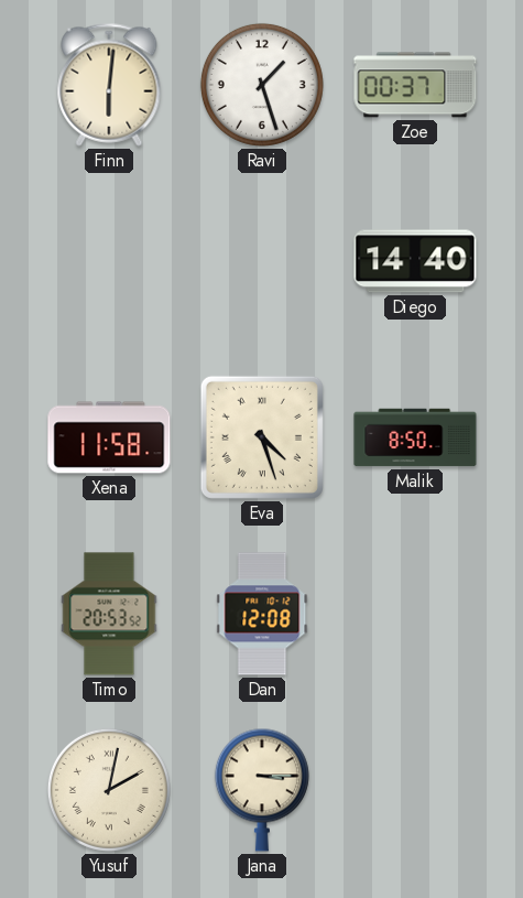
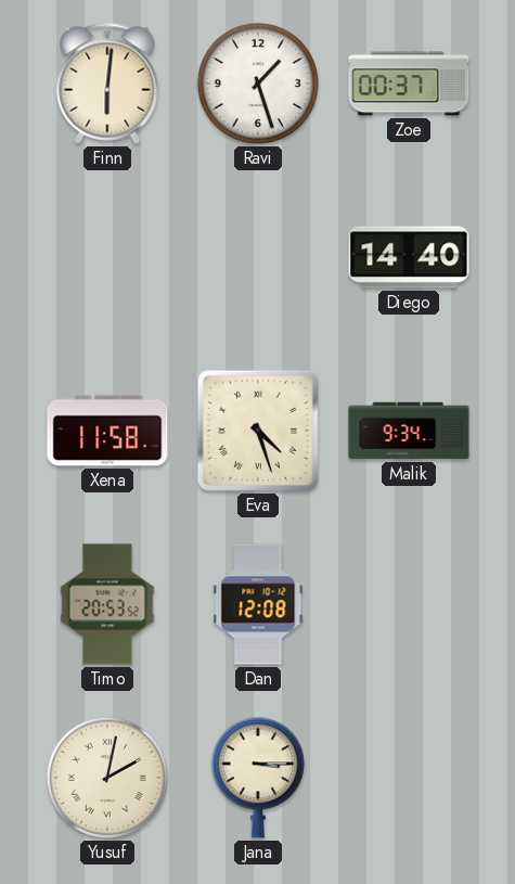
Malik: 8:50 -> 9:34
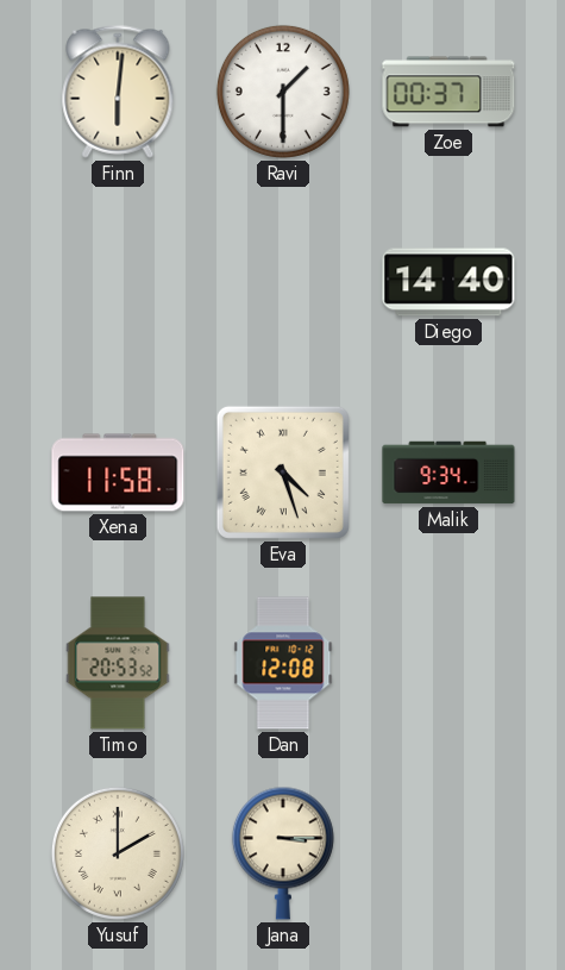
Ravi: 1:27 -> 1:30
Yusuf: 2:02 -> 2:00
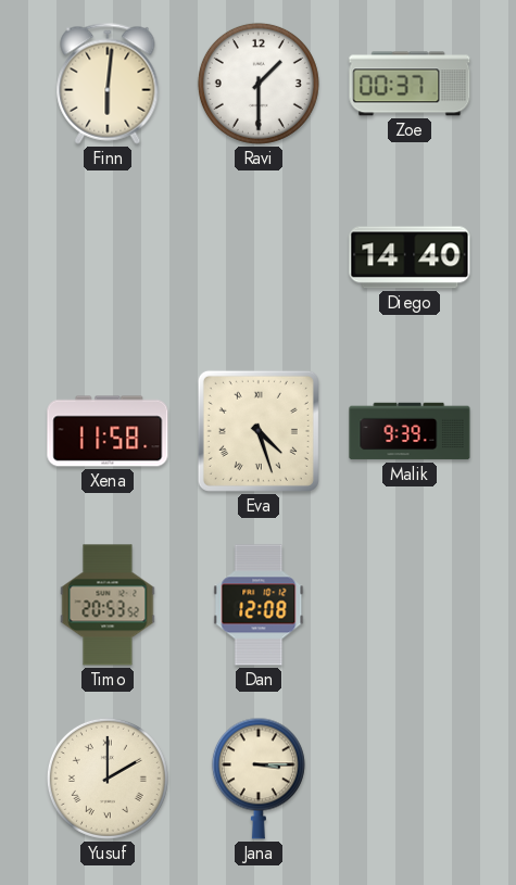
Malik: 9:34 -> 9:39
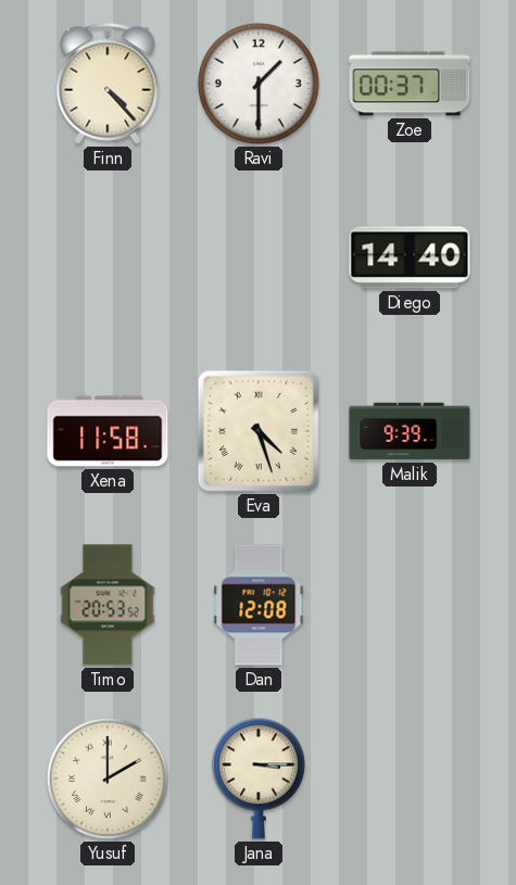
Finn: 6:01 -> 4:23
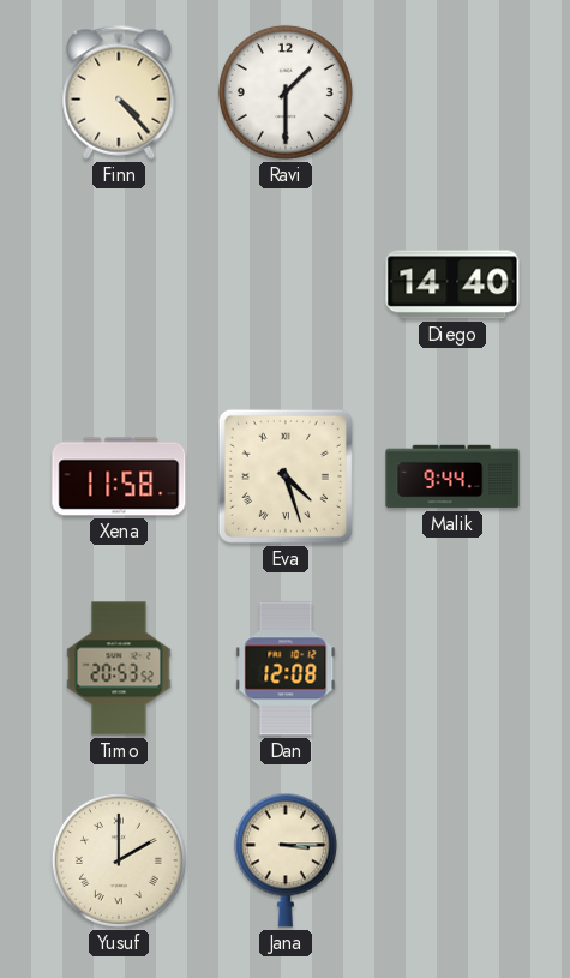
Zoe: 00:37 -> none
Malik: 9:39 -> 9:44
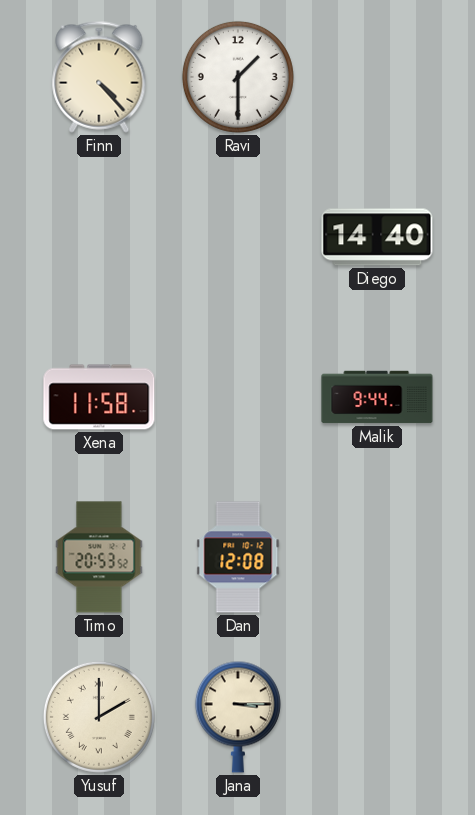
Eva: 4:27 -> none
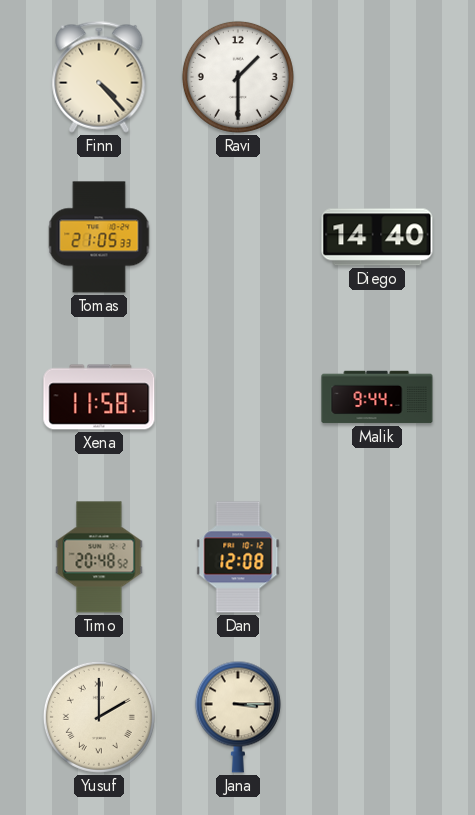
Tomas: none -> 21:05
Timo: 20:53 -> 20:48
